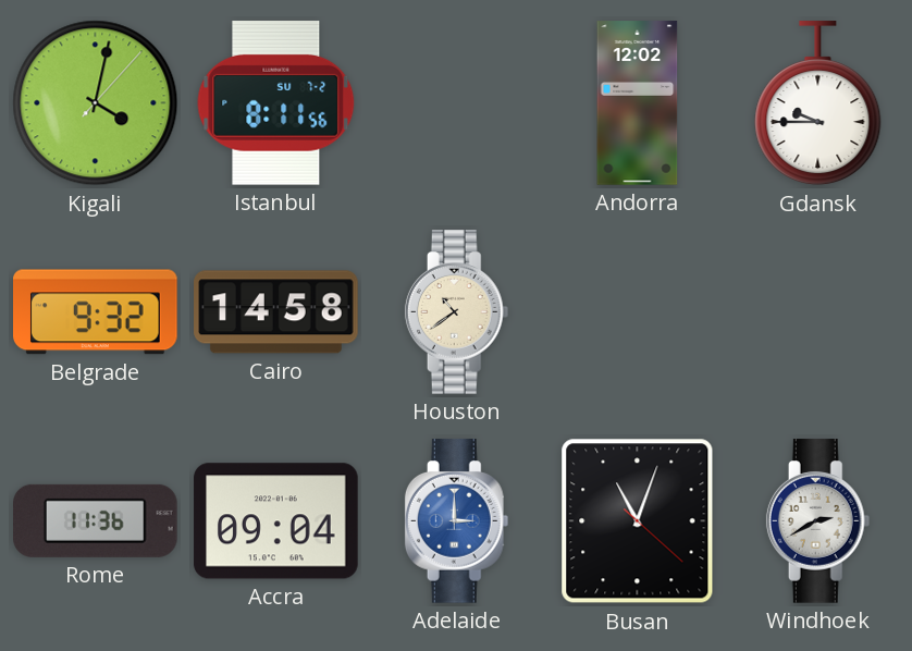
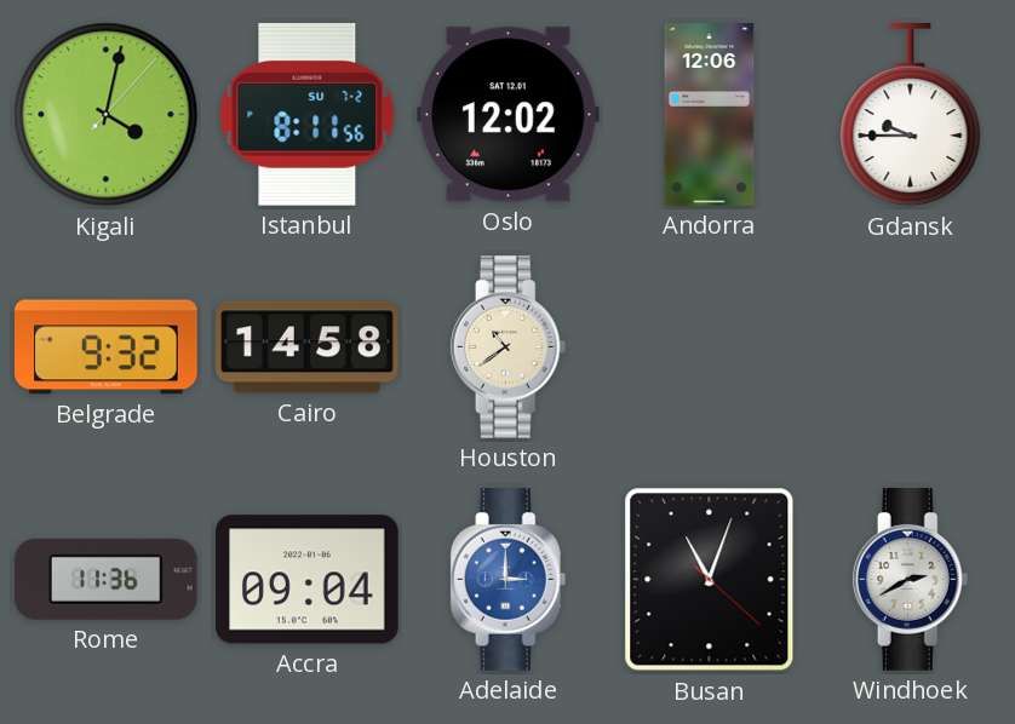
Oslo: none -> 12:02
Andorra: 12:02 -> 12:06
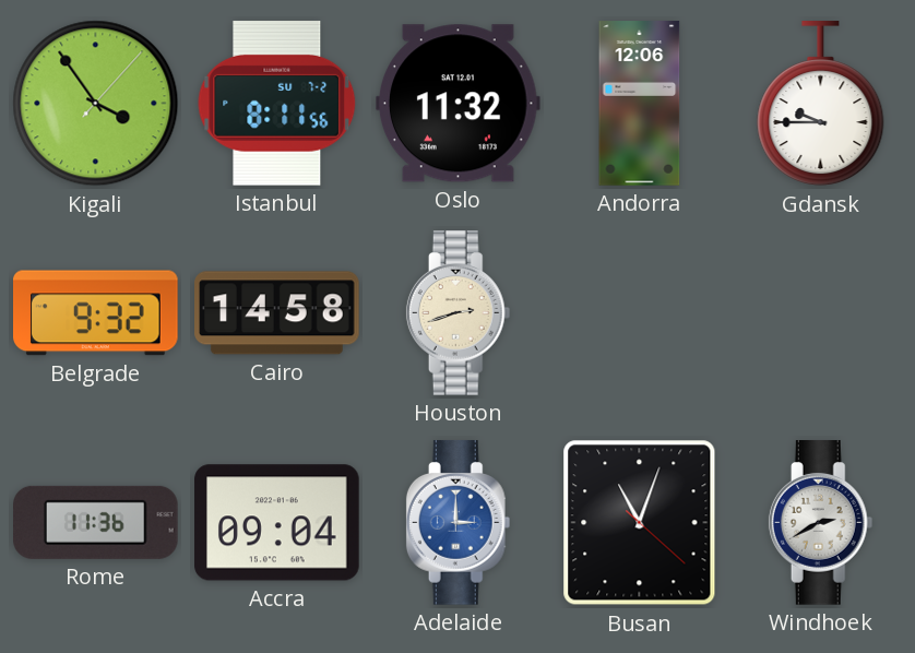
Kigali: 4:02 -> 3:54
Oslo: 12:02 -> 11:32
Houston: 10:39 -> 2:42
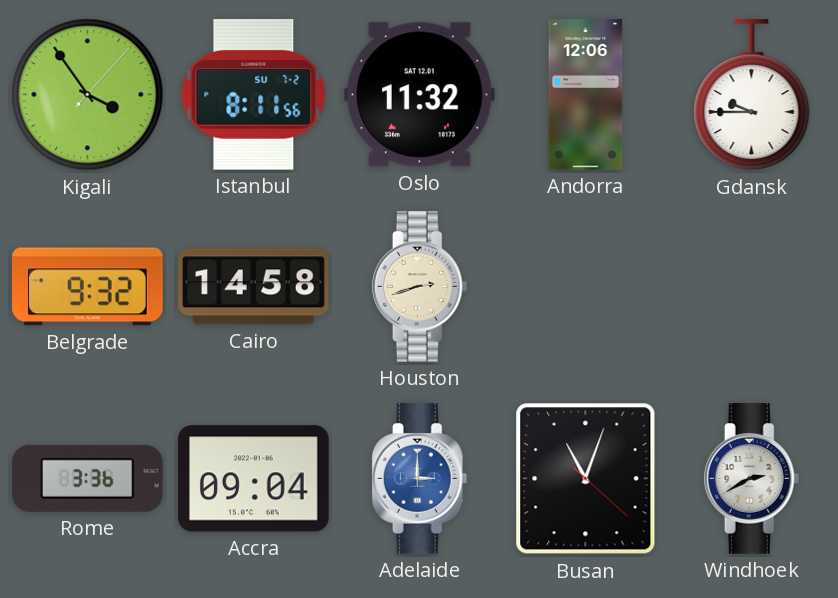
Rome: 11:36 -> 3:36
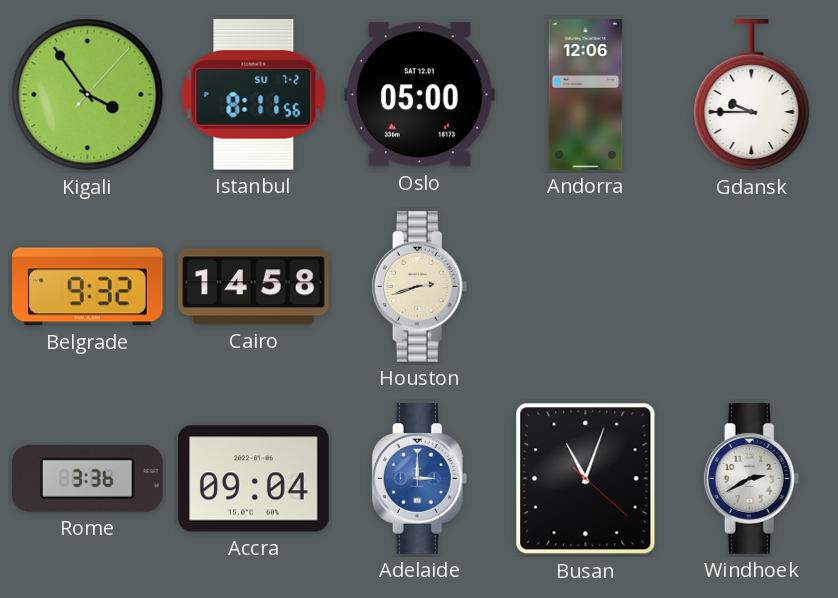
Oslo: 11:32 -> 05:00
